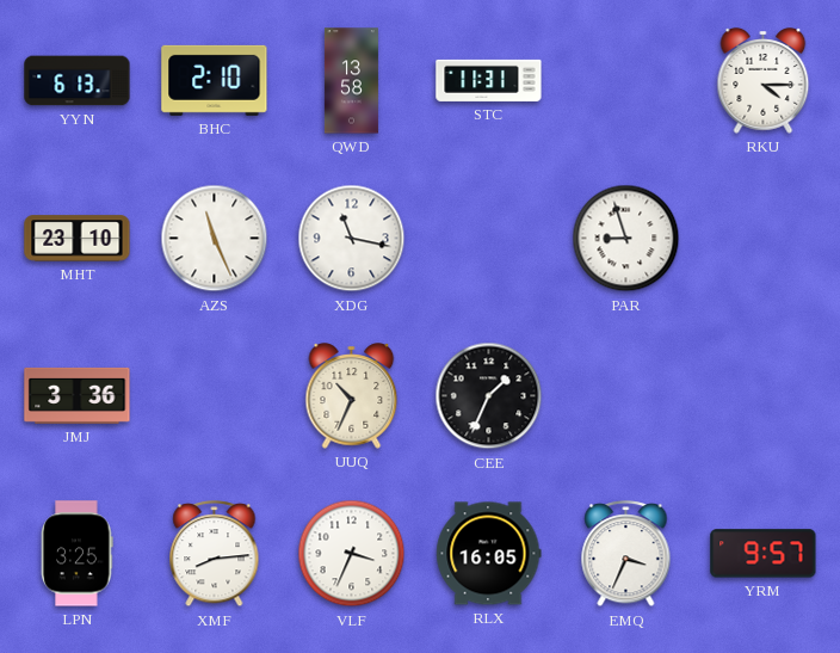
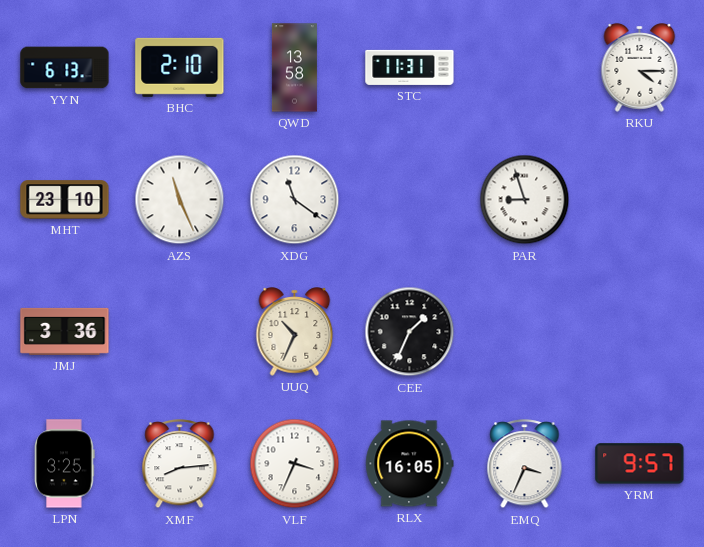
XDG: 11:17 -> 11:21
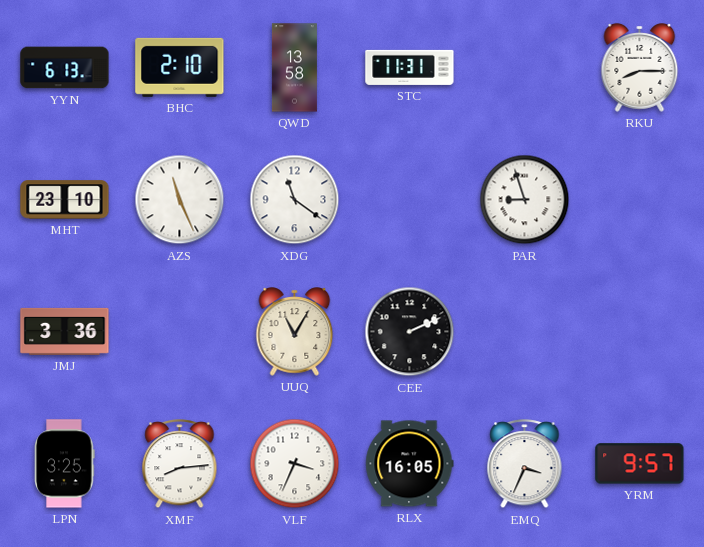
RKU: 4:15 -> 8:15
UUQ: 10:34 -> 11:05
CEE: 1:34 -> 2:11
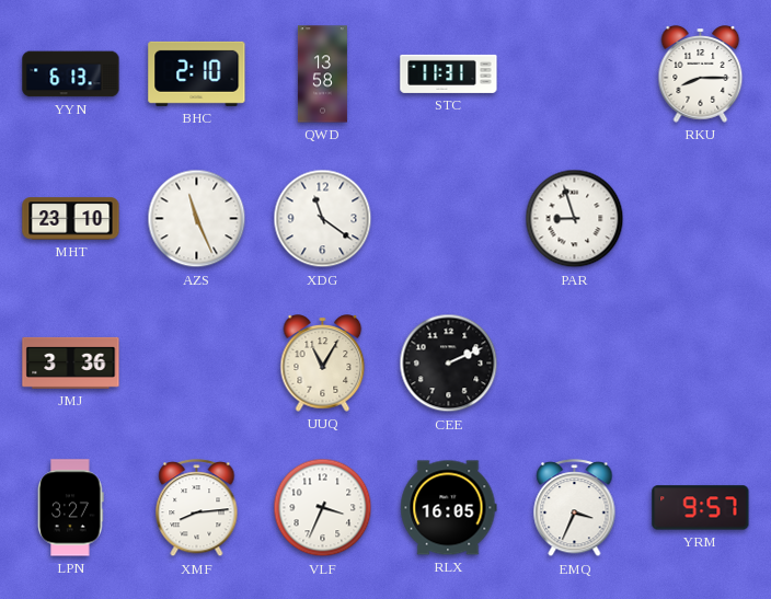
LPN: 3:25 -> 3:27
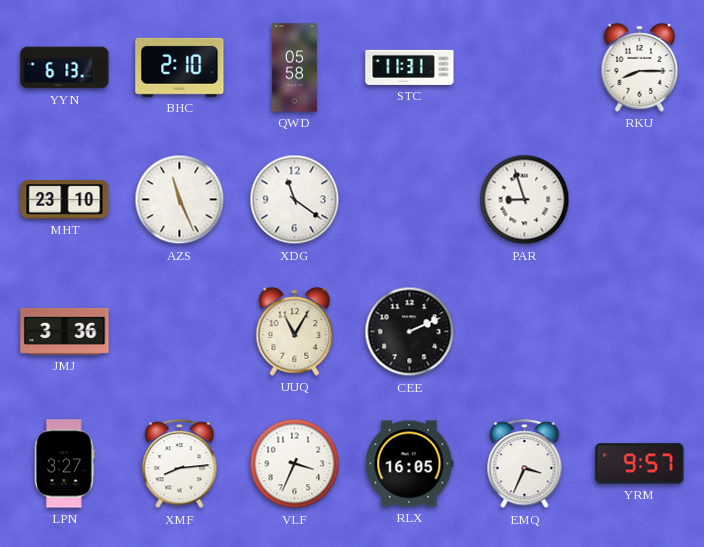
QWD: 13:58 -> 05:58
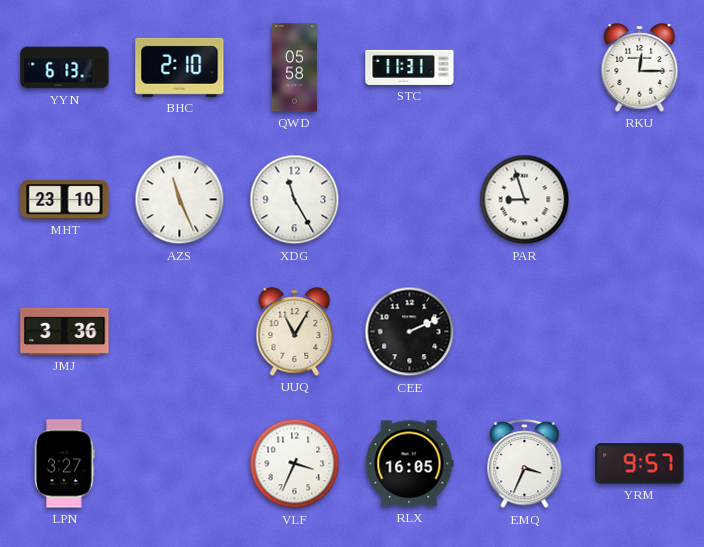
RKU: 8:15 -> 12:15
XDG: 11:21 -> 11:25
XMF: 8:14 -> none
